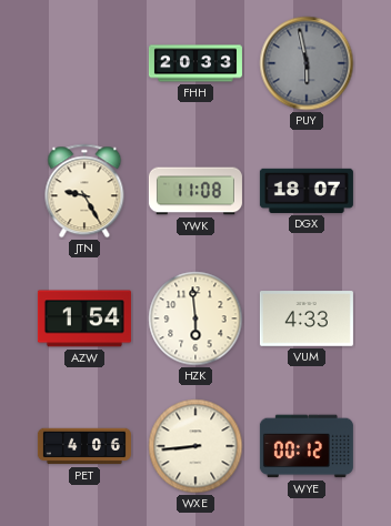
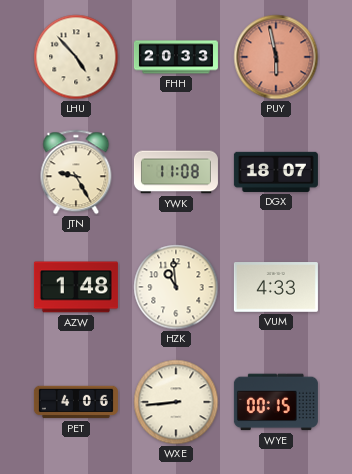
LHU: none -> 4:53
PUY dial: grey -> salmon
AZW: 1:54 -> 1:48
HZK: 5:59 -> 10:59
WYE: 00:12 -> 00:15
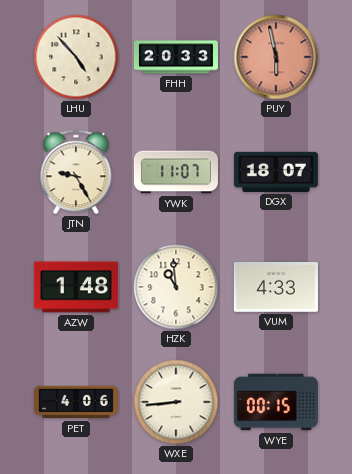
YWK: 11:08 -> 11:07
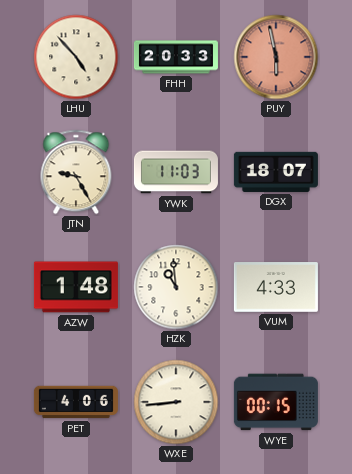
YWK: 11:07 -> 11:03
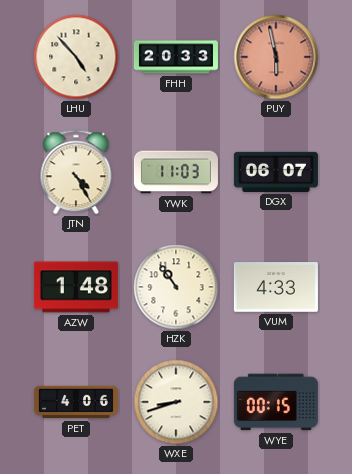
JTN: 9:25 -> 4:25
DGX: 18:07 -> 06:07
HZK: 10:59 -> 10:54
WXE: 8:44 -> 8:42
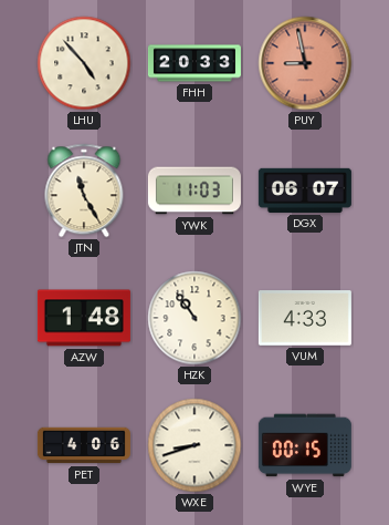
PUY: 5:58 -> 8:58
JTN: 4:25 -> 11:25
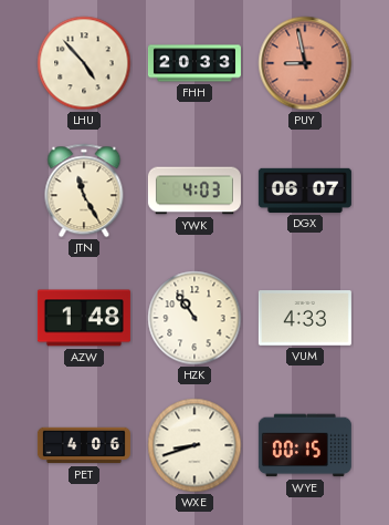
YWK: 11:03 -> 4:03
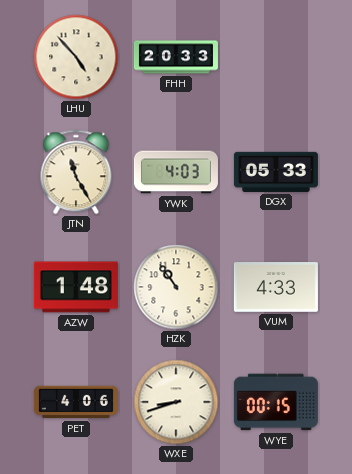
PUY: 8:58 -> none
DGX: 06:07 -> 05:33
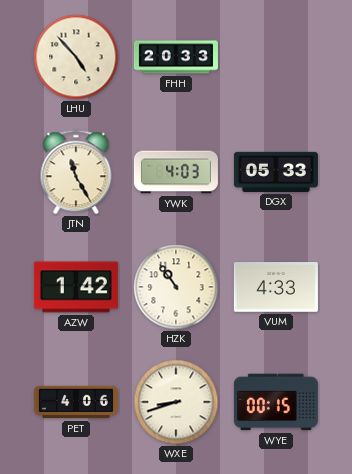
AZW: 1:48 -> 1:42
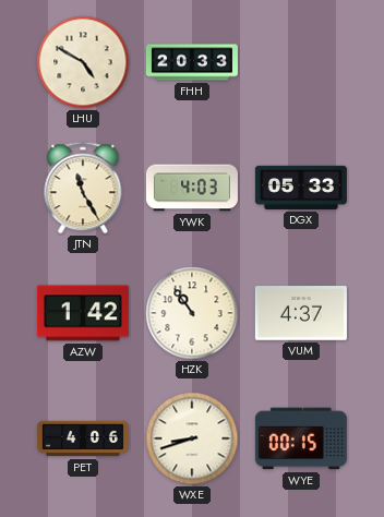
LHU: 4:53 -> 4:50
VUM: 4:33 -> 4:37
